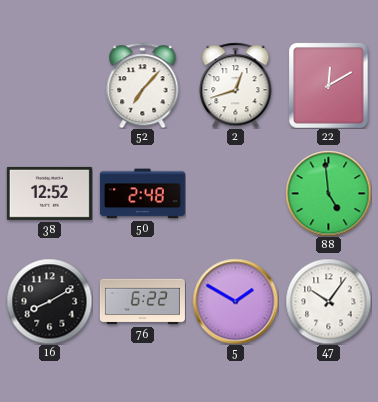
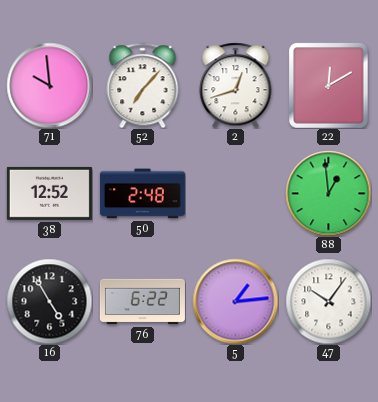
71: none -> 9:59
88: 4:59 -> 12:59
16: 8:10 -> 4:55
5: 1:50 -> 1:14
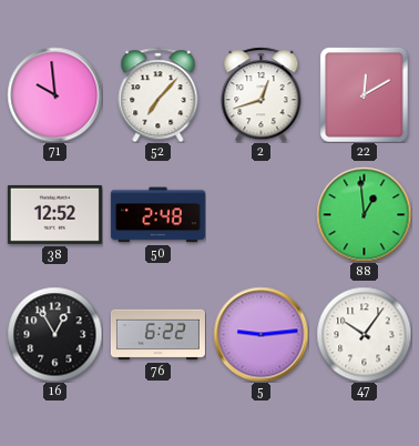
16: 4:55 -> 12:55
5: 1:14 -> 9:14
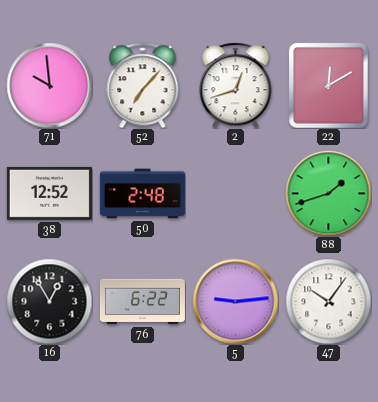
88: 12:59 -> 1:42
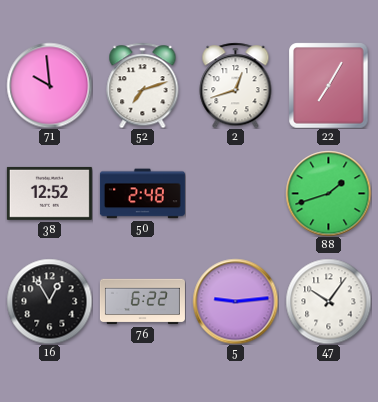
52: 7:07 -> 7:12
22: 12:10 -> 7:05
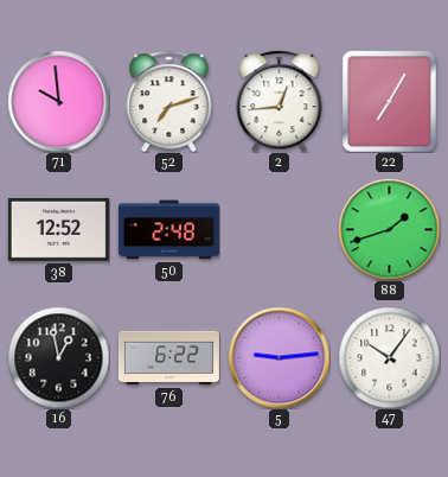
2: 12:42 -> 12:44
16: 12:55 -> 12:58
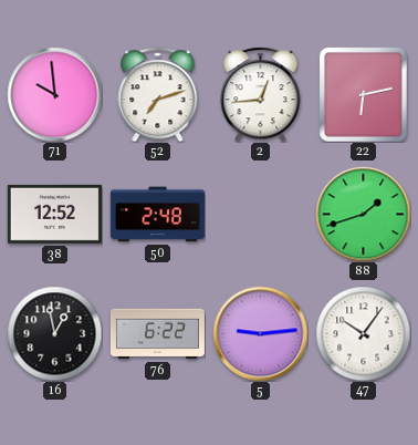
22: 7:05 -> 6:13
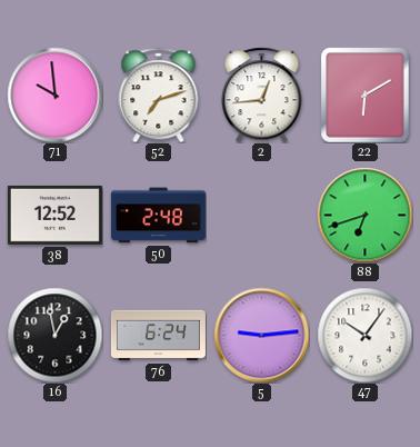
22: 6:13 -> 6:10
88: 1:42 -> 6:42
76: 6:22 -> 6:24
